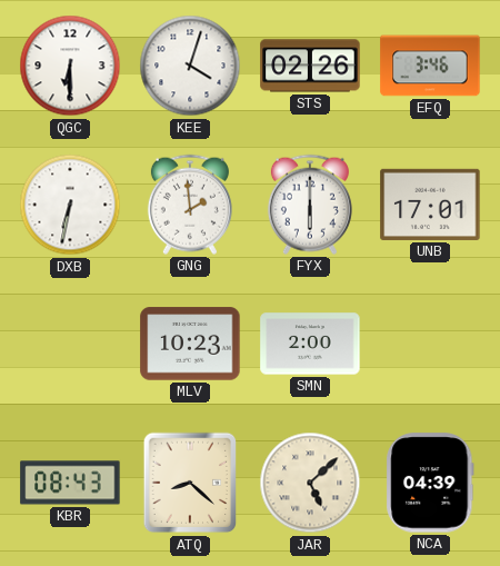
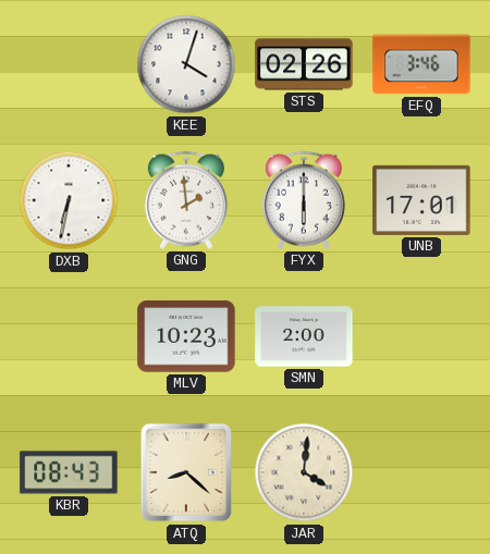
QGC: 6:30 -> none
JAR: 5:08 -> 4:01
NCA: 04:39 -> none
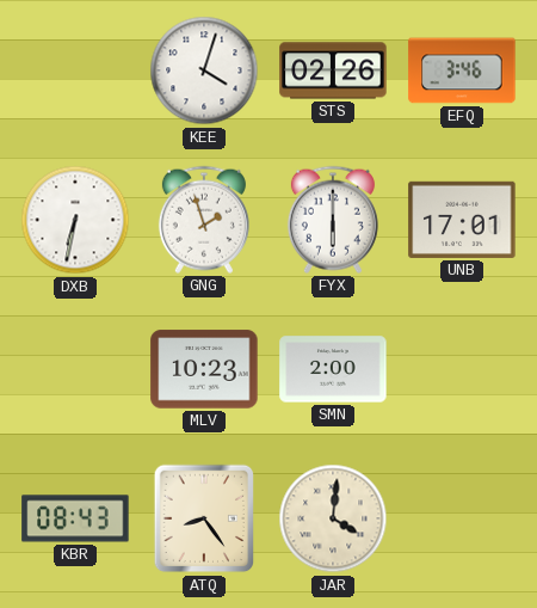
GNG: 1:59 -> 1:57
ATQ: 8:22 -> 8:24
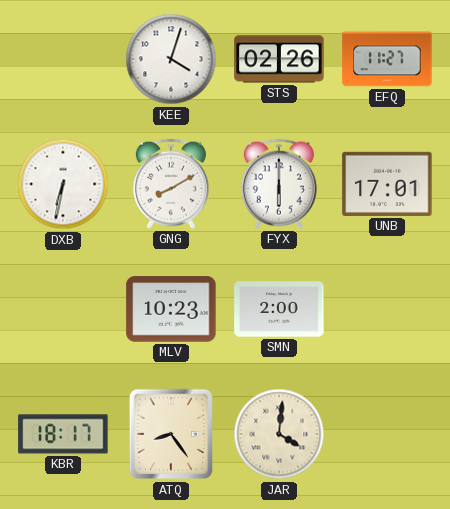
EFQ: 3:46 -> 11:27
GNG: 1:57 -> 8:10
KBR: 08:43 -> 18:17
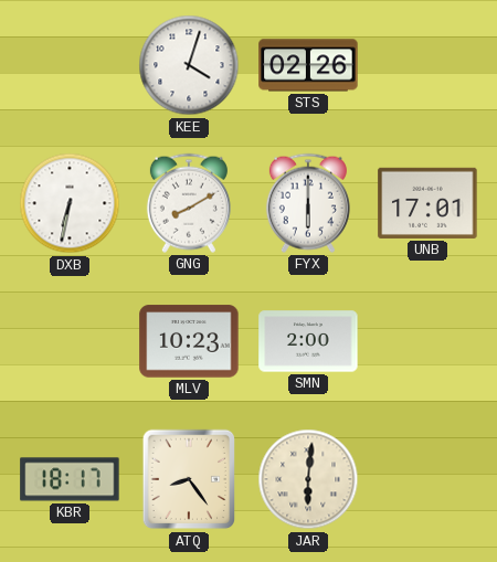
EFQ: 11:27 -> none
JAR: 4:01 -> 6:01
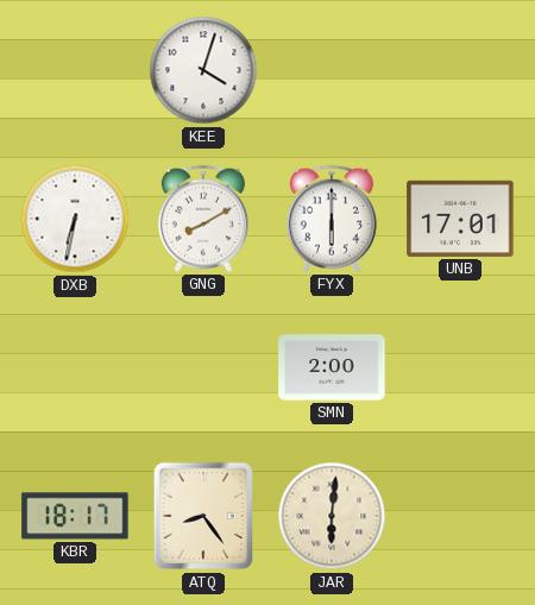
STS: 02:26 -> none
MLV: 10:23 -> none
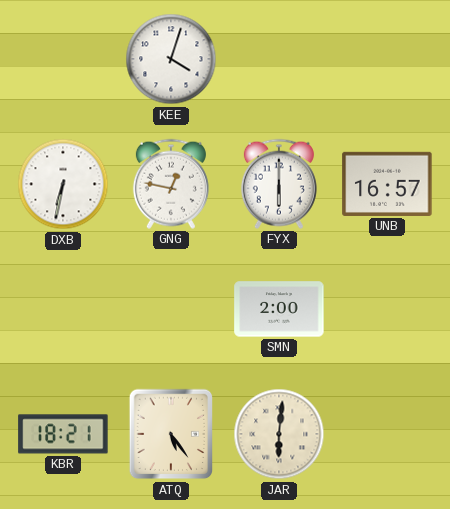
GNG: 8:10 -> 12:47
UNB: 17:01 -> 16:57
KBR: 18:17 -> 18:21
ATQ: 8:24 -> 5:24
